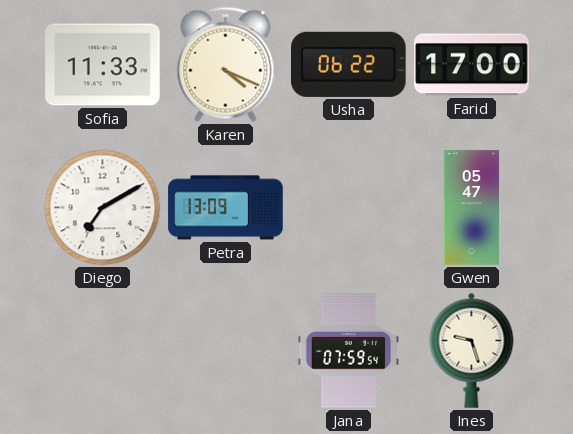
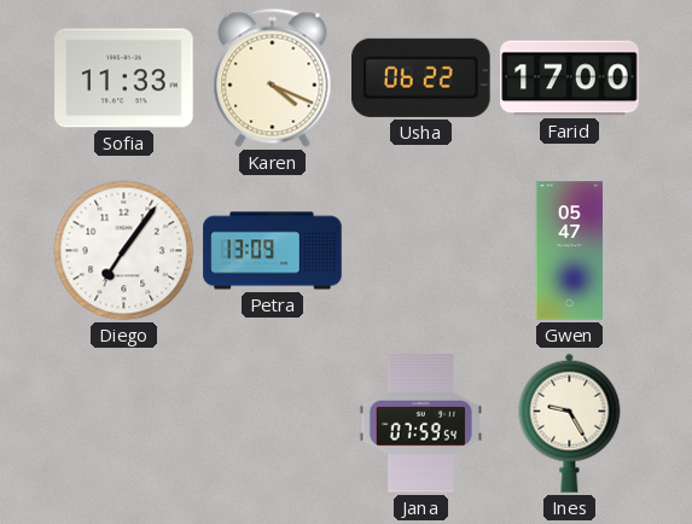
Diego: 7:10 -> 7:06
Ines: 9:27 -> 9:25
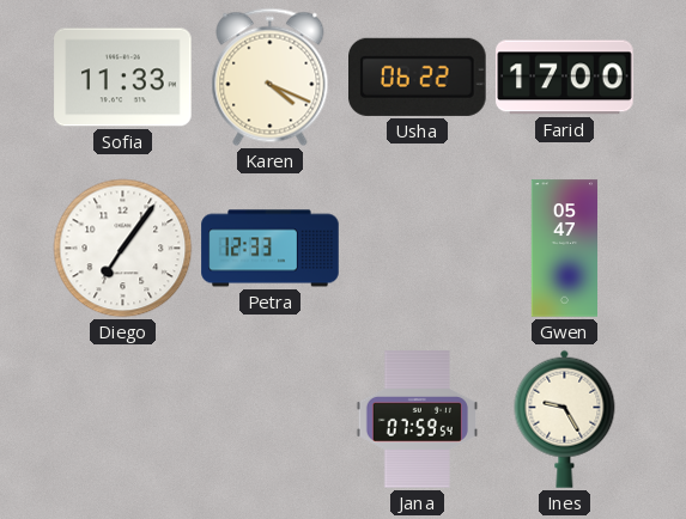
Petra: 13:09 -> 12:33
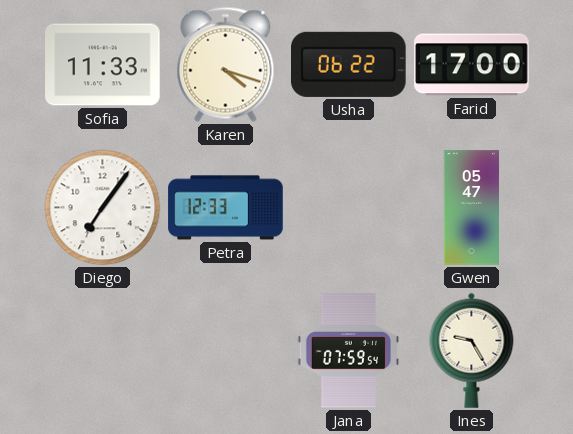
Karen: 4:19 -> 4:18
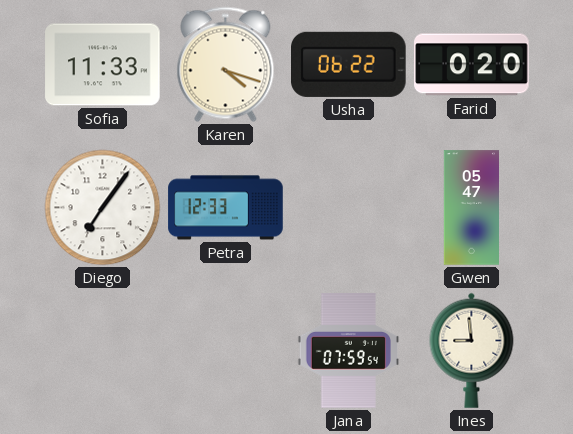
Farid: 17:00 -> 0:20
Ines: 9:25 -> 8:59
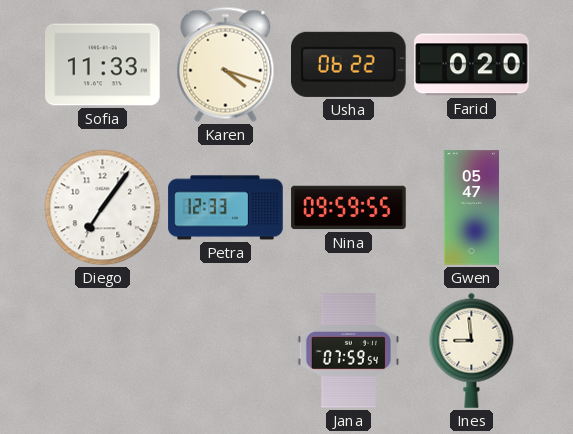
Nina: none -> 09:59
